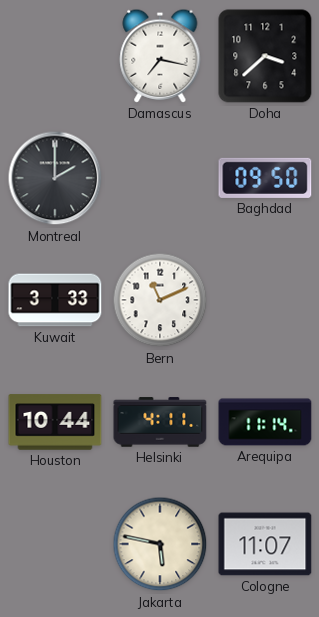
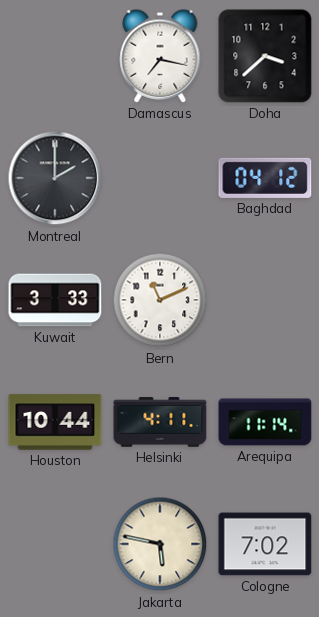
Baghdad: 09:50 -> 04:12
Cologne: 11:07 -> 7:02
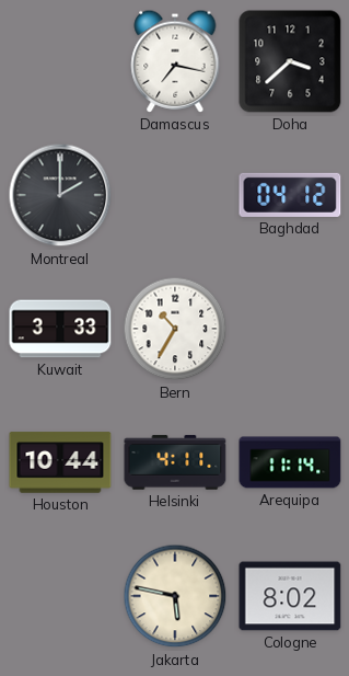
Bern: 11:11 -> 10:35
Cologne: 7:02 -> 8:02
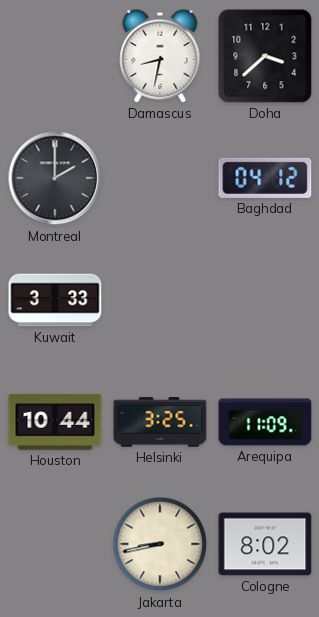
Damascus: 7:17 -> 8:32
Bern: 10:35 -> none
Helsinki: 4:11 -> 3:25
Arequipa: 11:14 -> 11:09
Jakarta: 5:47 -> 8:43
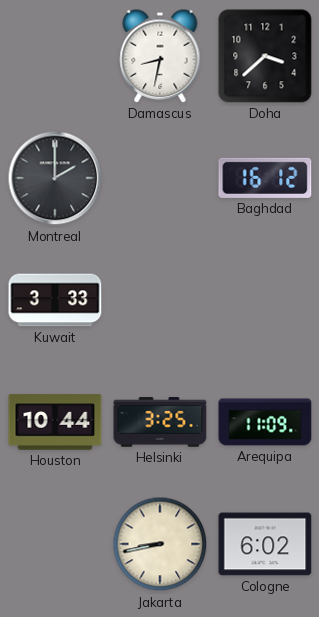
Baghdad: 04:12 -> 16:12
Cologne: 8:02 -> 6:02
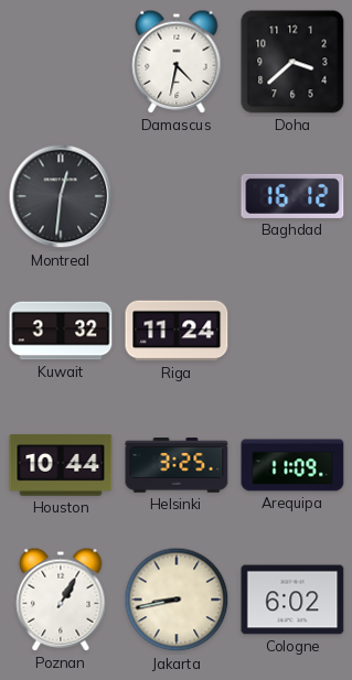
Damascus: 8:32 -> 4:32
Montreal: 2:00 -> 12:31
Kuwait: 3:33 -> 3:32
Riga: none -> 11:24
Poznan: none -> 1:05
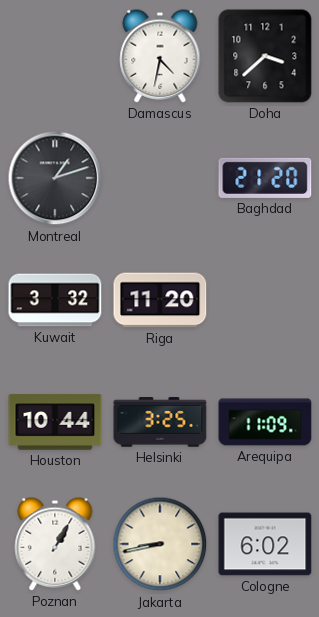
Montreal: 12:31 -> 1:12
Baghdad: 16:12 -> 21:20
Riga: 11:24 -> 11:20
